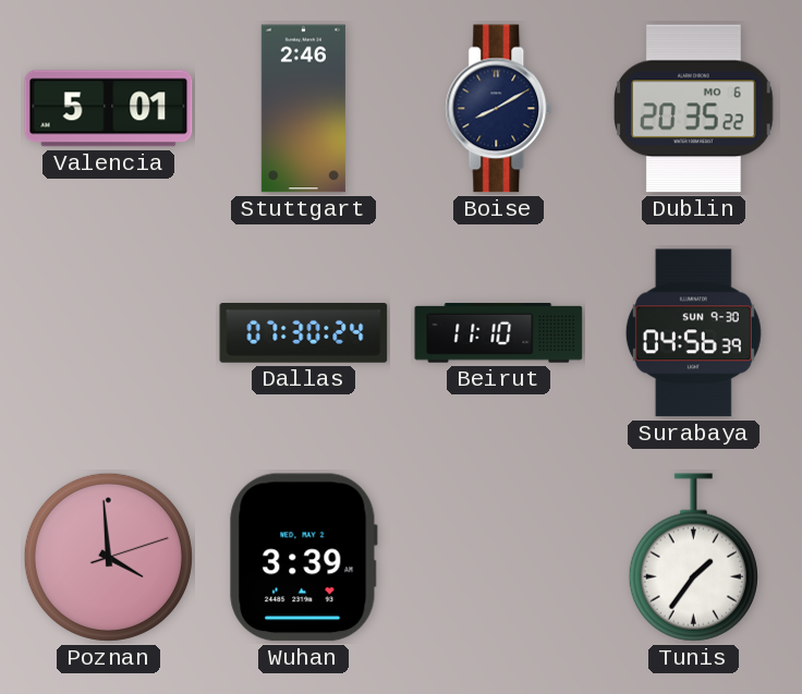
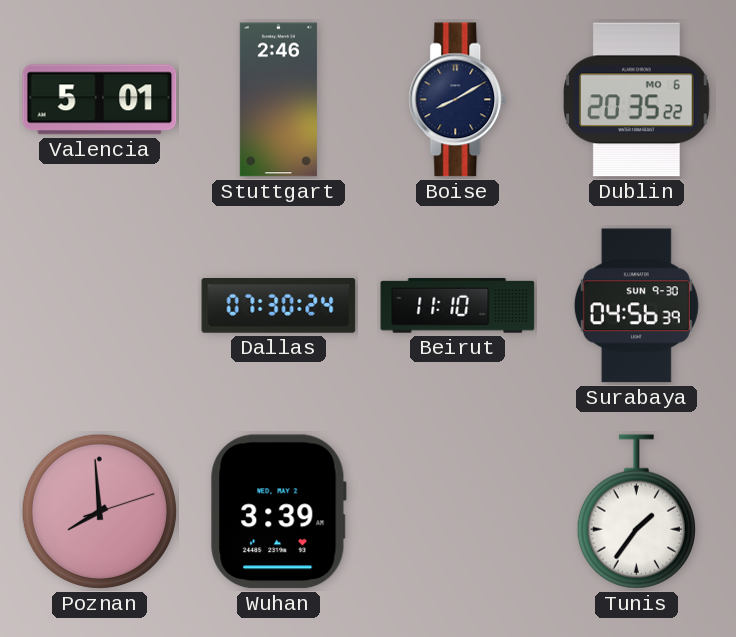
Poznan: 3:59 -> 7:59
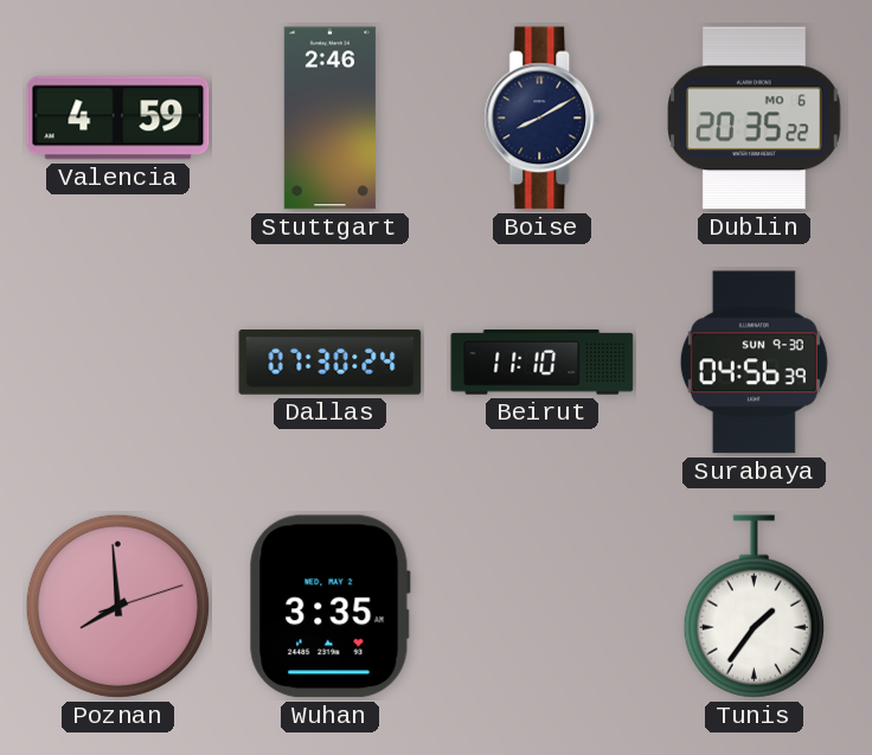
Valencia: 5:01 -> 4:59
Wuhan: 3:39 -> 3:35
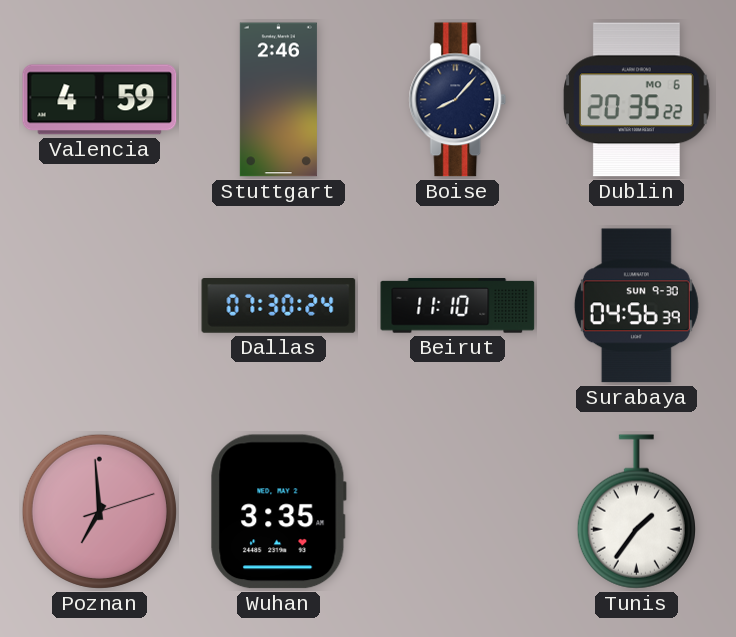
Boise: 8:10 -> 8:07
Poznan: 7:59 -> 6:59
